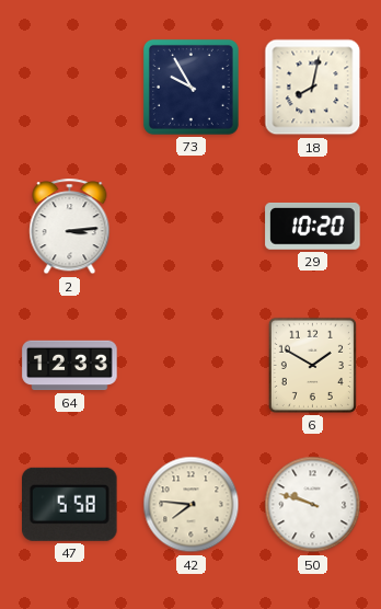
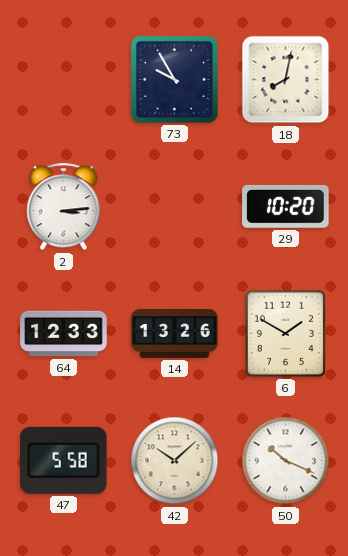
14: none -> 13:26
42: 7:46 -> 10:08
50: 9:48 -> 10:19
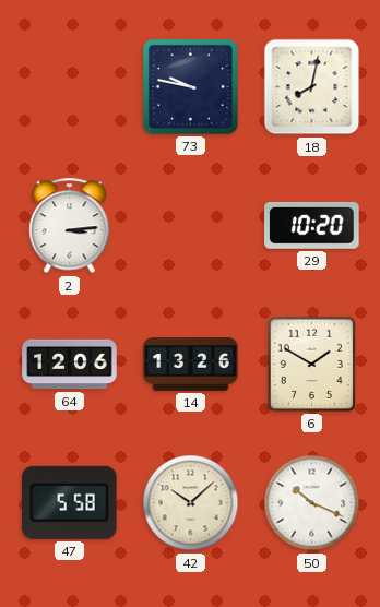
73: 9:55 -> 9:47
64: 12:33 -> 12:06
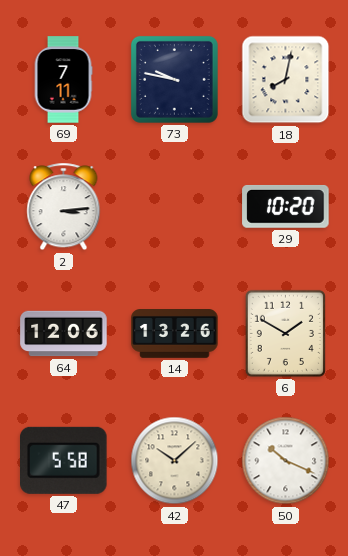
69: none -> 7:11
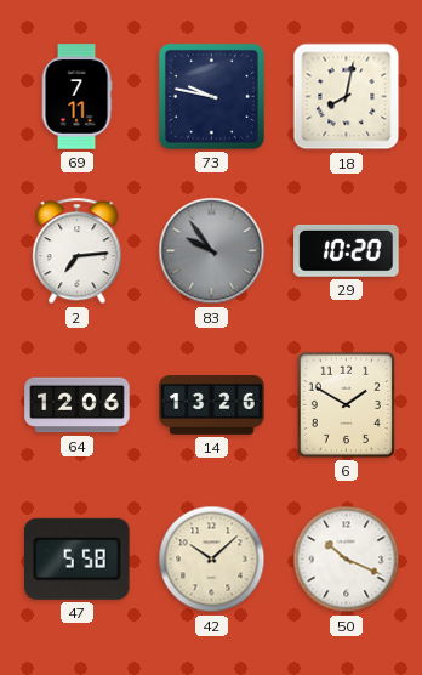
2: 3:14 -> 7:14
83: none -> 9:54
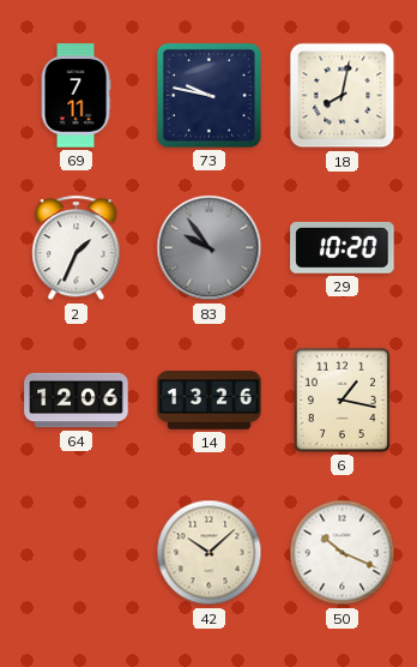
2: 7:14 -> 1:34
6: 1:50 -> 1:17
47: 5:58 -> none
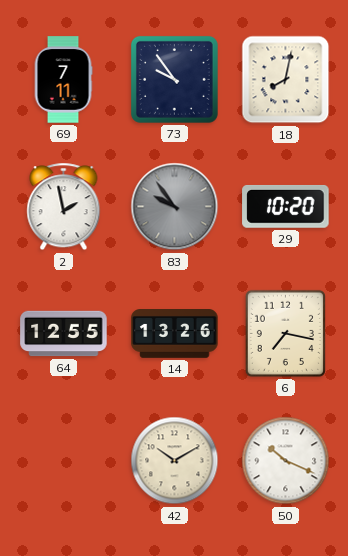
73: 9:47 -> 9:54
2: 1:34 -> 1:58
64: 12:06 -> 12:55
6: 1:17 -> 7:17
42: 10:08 -> 10:10
